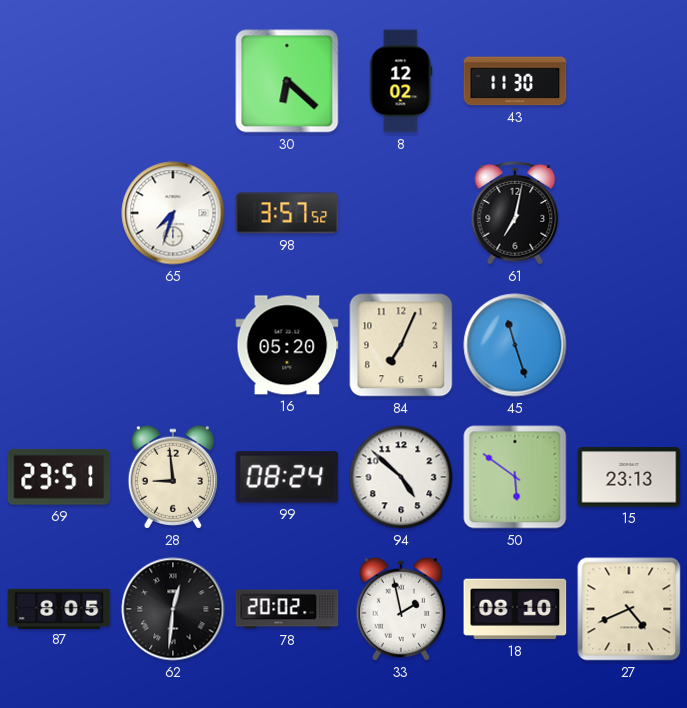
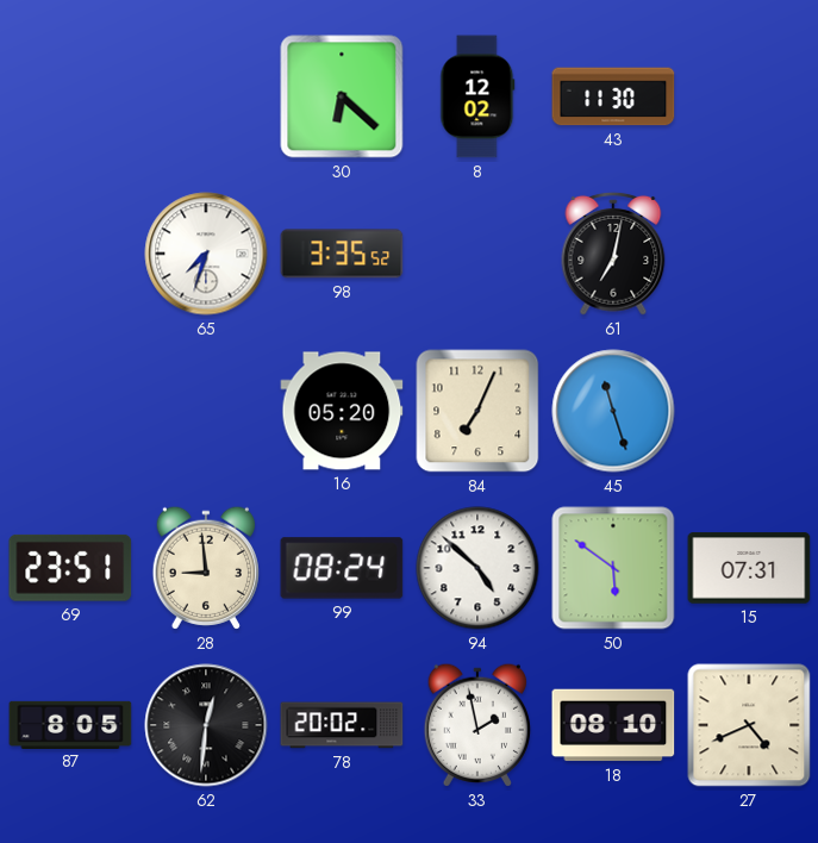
98: 3:57 -> 3:35
15: 23:13 -> 07:31
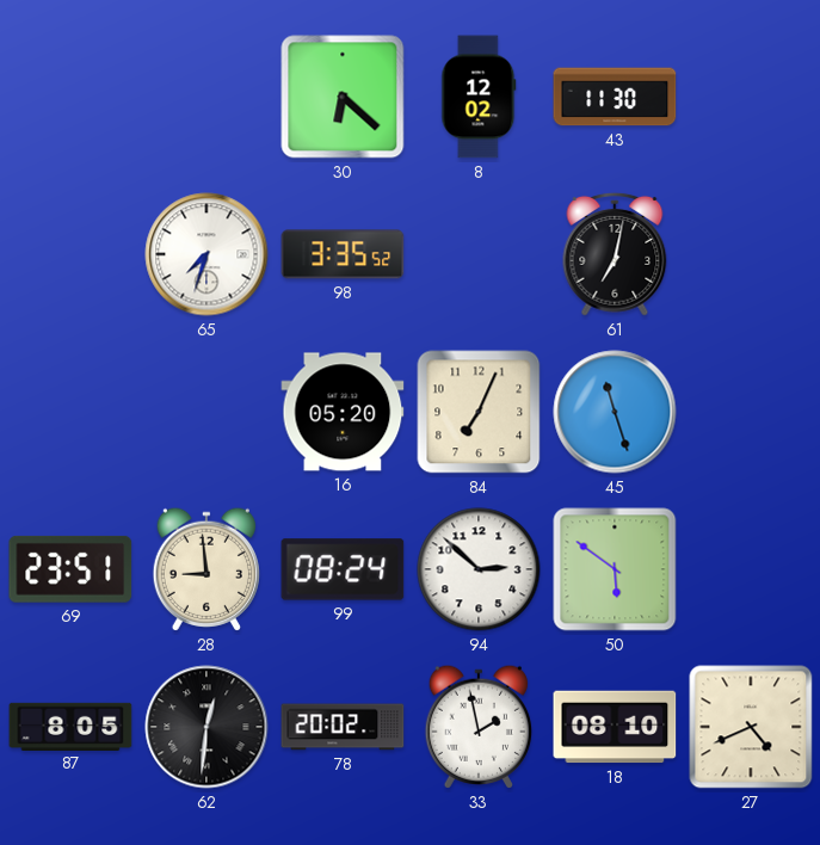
94: 4:52 -> 2:52
15: 07:31 -> none
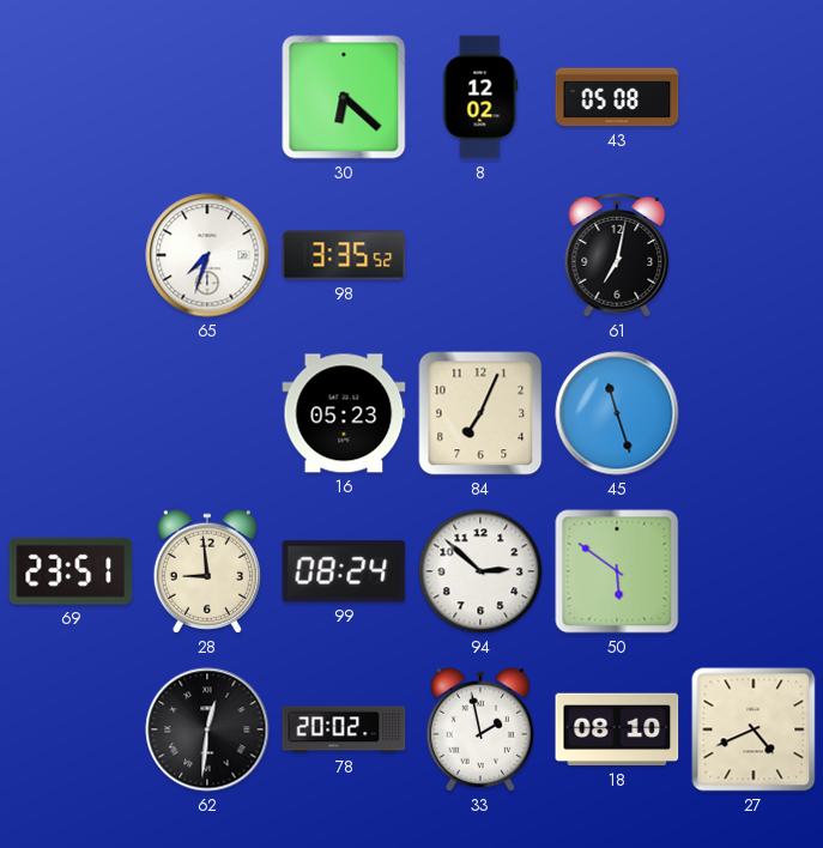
43: 11:30 -> 05:08
16: 05:20 -> 05:23
87: 8:05 -> none
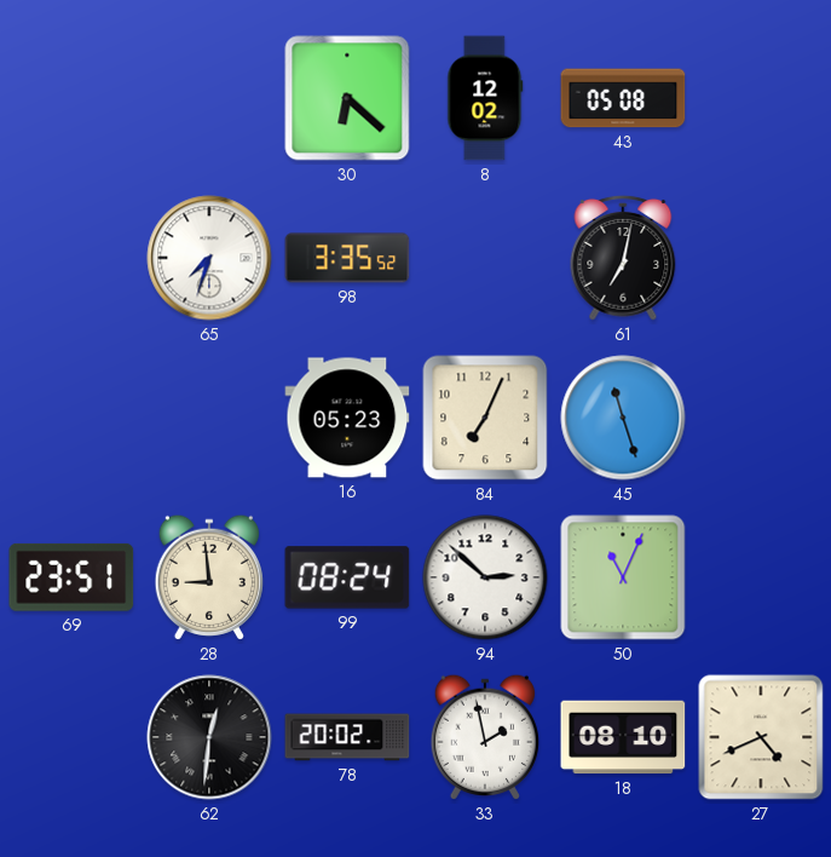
50: 5:51 -> 11:04
